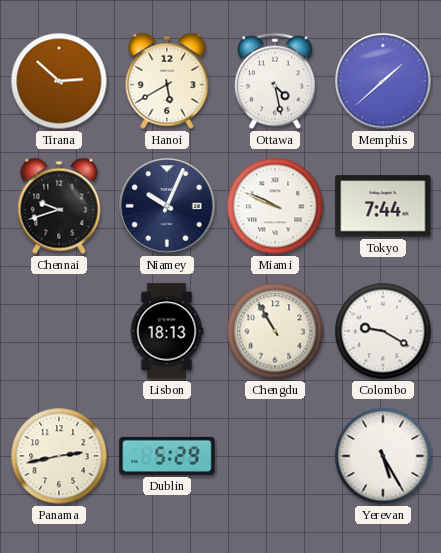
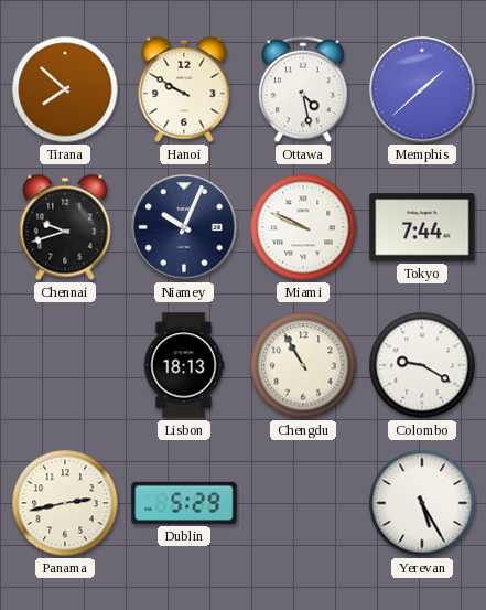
Tirana: 2:52 -> 7:52
Hanoi: 5:40 -> 9:50
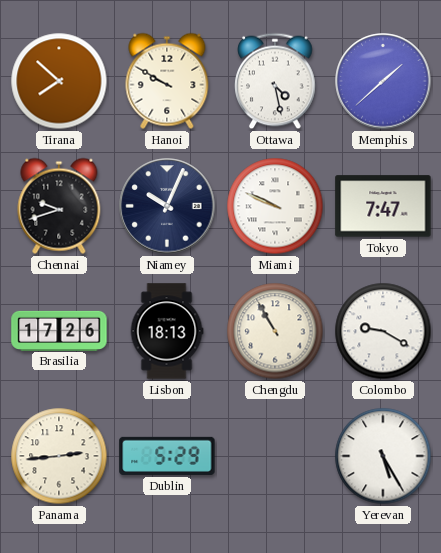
Tokyo: 7:44 -> 7:47
Brasilia: none -> 17:26
Panama: 2:43 -> 2:44
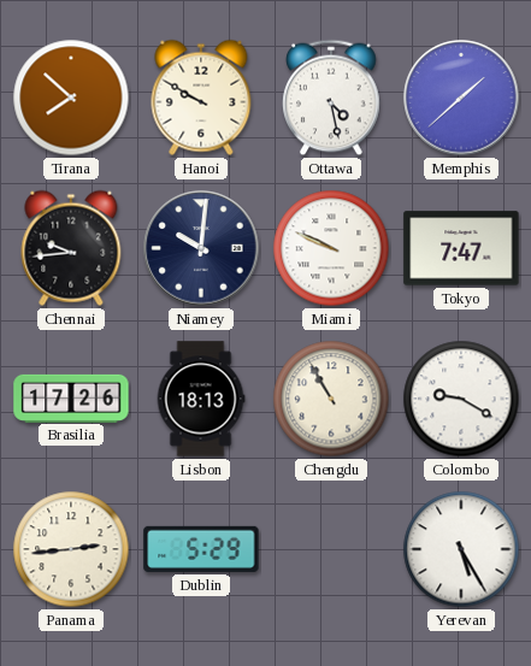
Chennai: 9:42 -> 9:44
Niamey: 10:04 -> 10:01
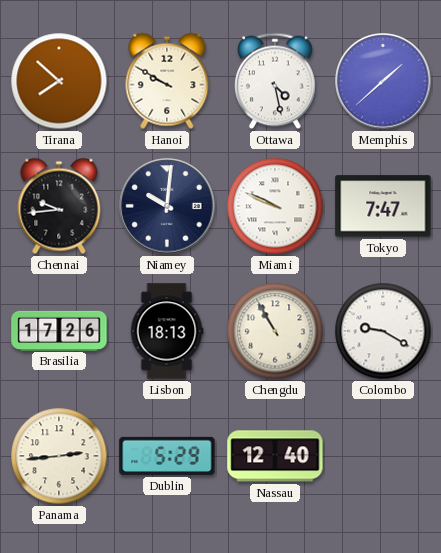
Nassau: none -> 12:40
Yerevan: 5:25 -> none
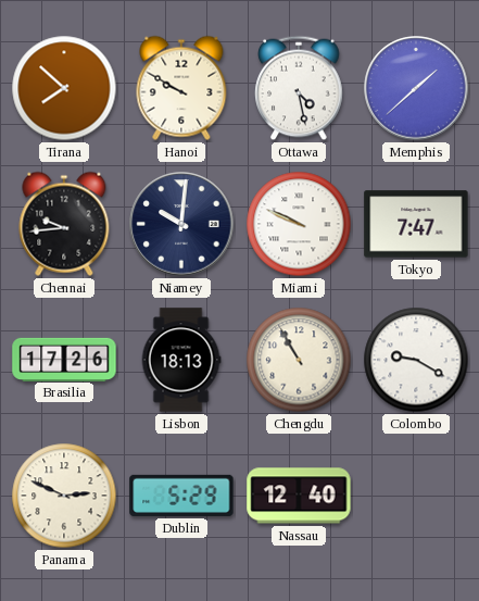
Panama: 2:44 -> 2:49
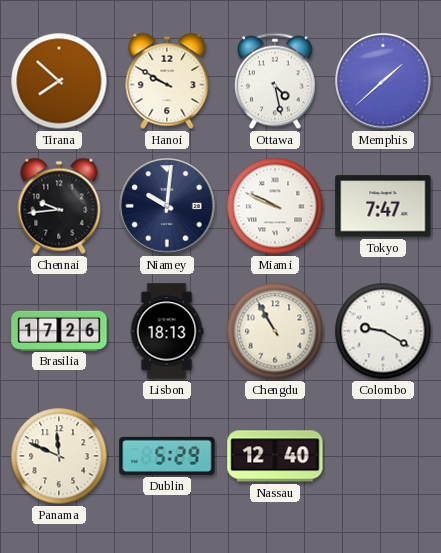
Panama: 2:49 -> 11:49
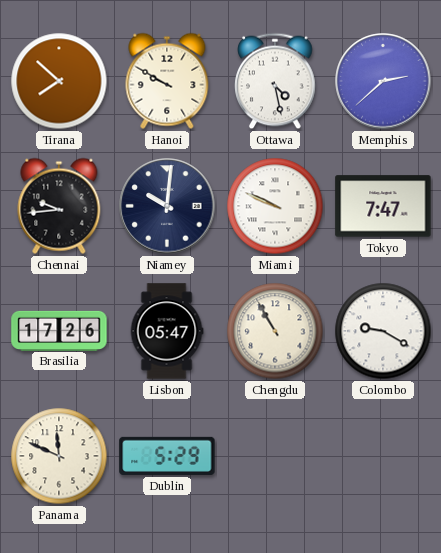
Memphis: 1:38 -> 2:38
Lisbon: 18:13 -> 05:47
Nassau: 12:40 -> none
